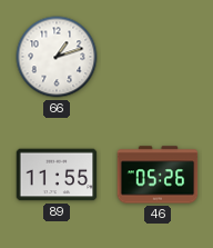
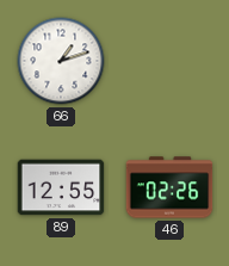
89: 11:55 -> 12:55
46: 05:26 -> 02:26
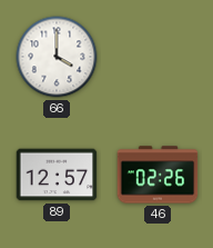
66: 1:12 -> 4:00
89: 12:55 -> 12:57
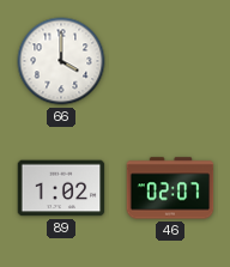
89: 12:57 -> 1:02
46: 02:26 -> 02:07
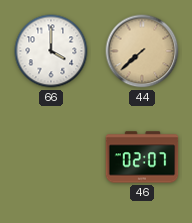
44: none -> 7:38
89: 1:02 -> none
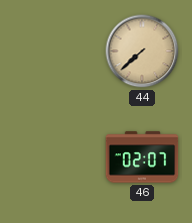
66: 4:00 -> none
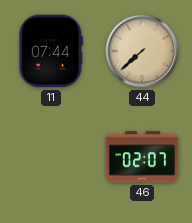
11: none -> 07:44
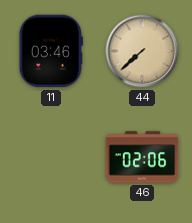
11: 07:44 -> 03:46
46: 02:07 -> 02:06
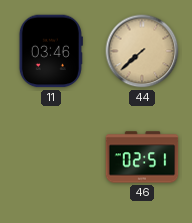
46: 02:06 -> 02:51
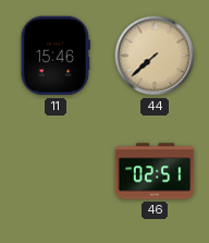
11: 03:46 -> 15:46
